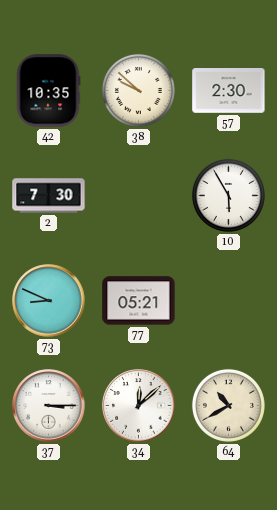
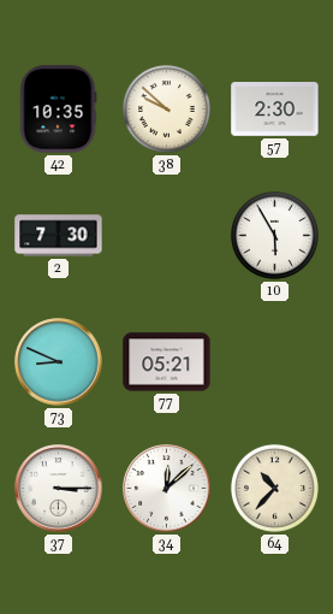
64: 10:40 -> 10:37
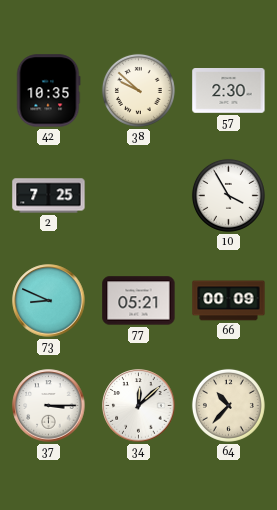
2: 7:30 -> 7:25
10: 5:55 -> 3:55
66: none -> 00:09
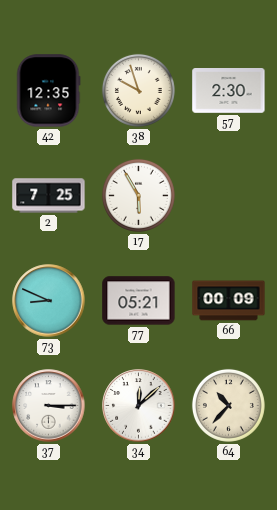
42: 10:35 -> 12:35
38: 9:52 -> 9:57
17: none -> 5:55
10: 3:55 -> none
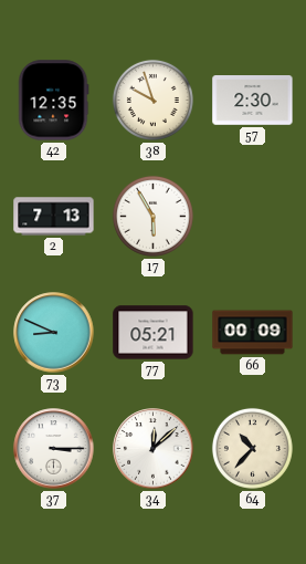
2: 7:25 -> 7:13
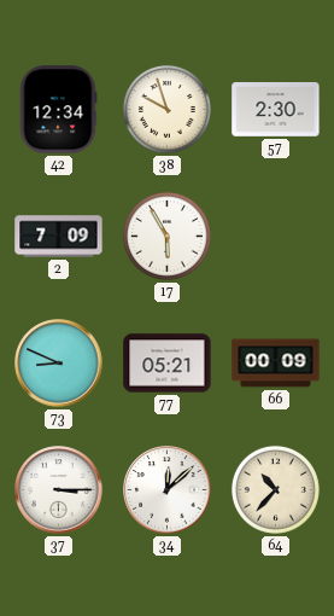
42: 12:35 -> 12:34
2: 7:13 -> 7:09
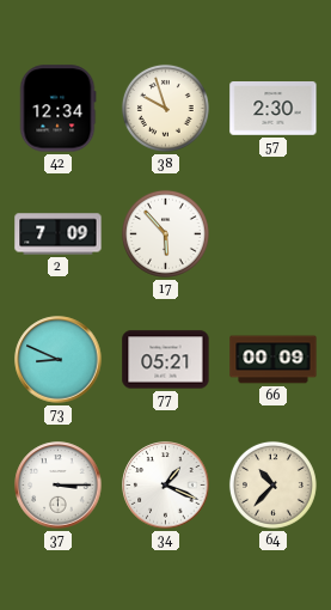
17: 5:55 -> 5:53
34: 12:08 -> 1:19
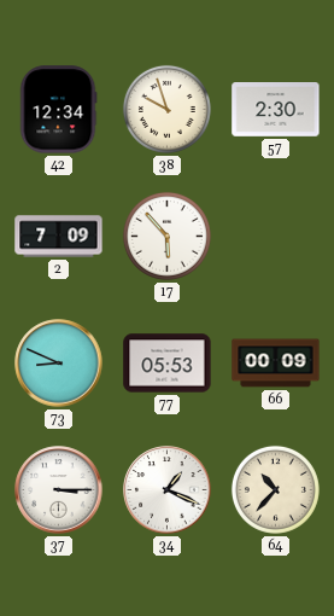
77: 05:21 -> 05:53
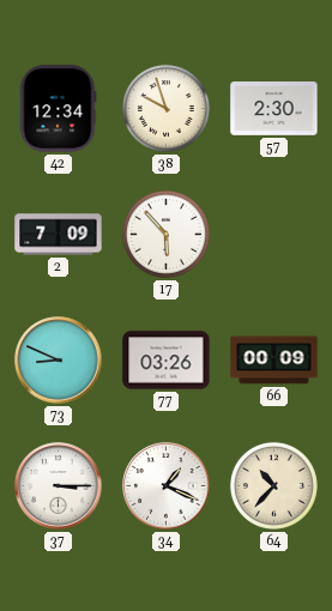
77: 05:53 -> 03:26
